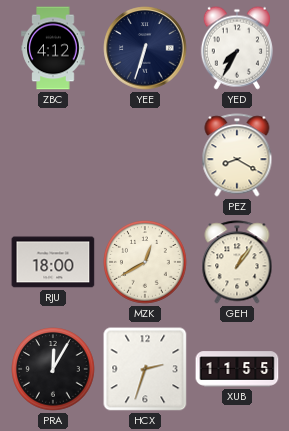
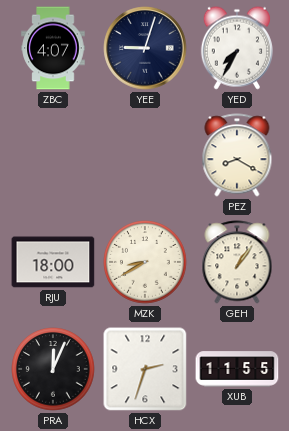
ZBC: 4:12 -> 4:07
YEE: 6:33 -> 9:03
MZK: 12:40 -> 8:40
PRA: 12:05 -> 12:04
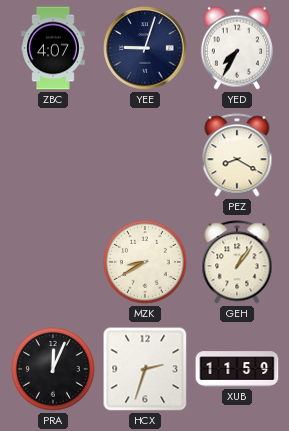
RJU: 18:00 -> none
XUB: 11:55 -> 11:59
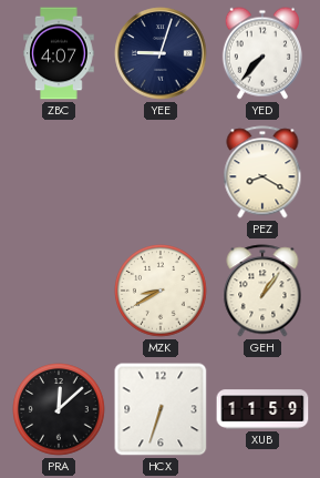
YED: 7:35 -> 7:37
PRA: 12:04 -> 12:08
HCX: 2:33 -> 6:33
